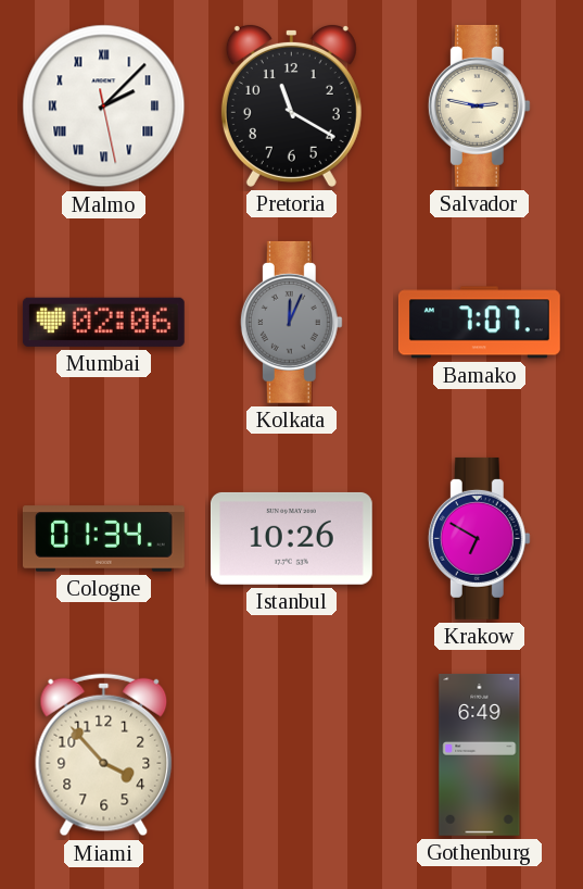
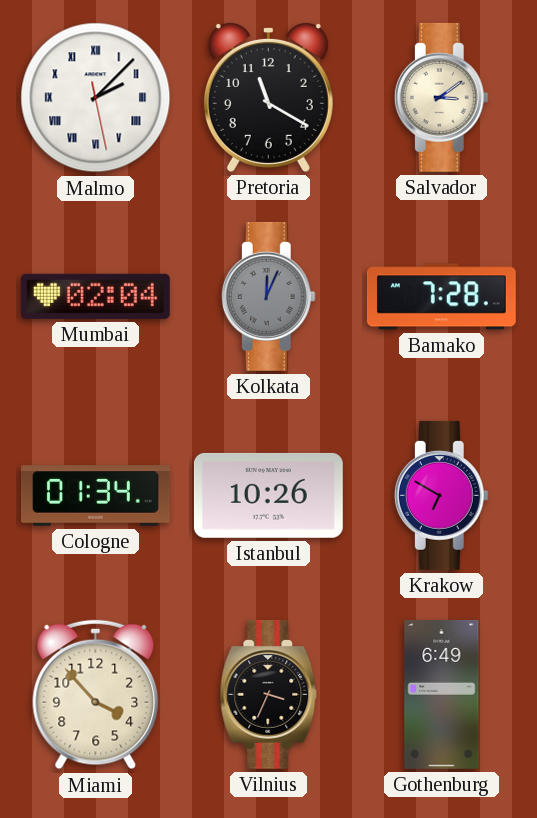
Salvador: 2:47 -> 3:09
Mumbai: 02:06 -> 02:04
Bamako: 7:07 -> 7:28
Vilnius: none -> 3:34
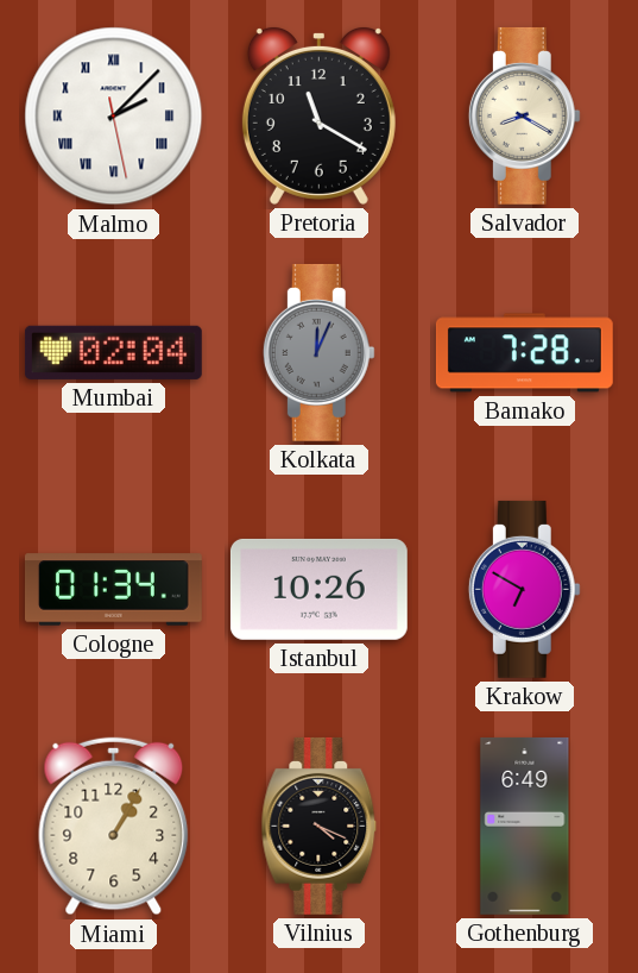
Salvador: 3:09 -> 8:20
Miami: 3:53 -> 1:05
Vilnius: 3:34 -> 4:19
